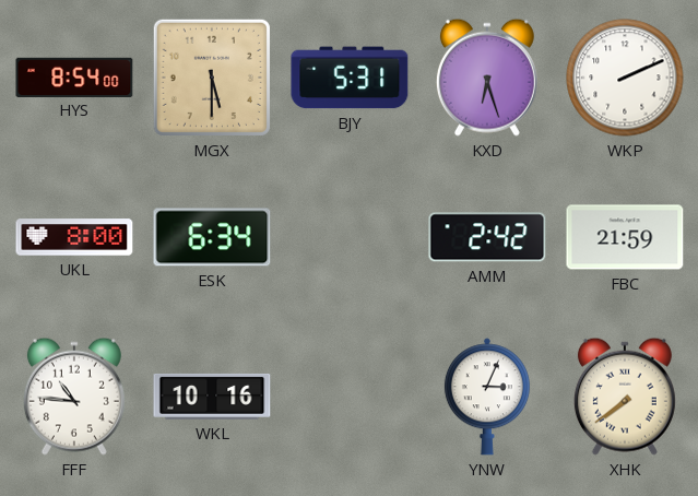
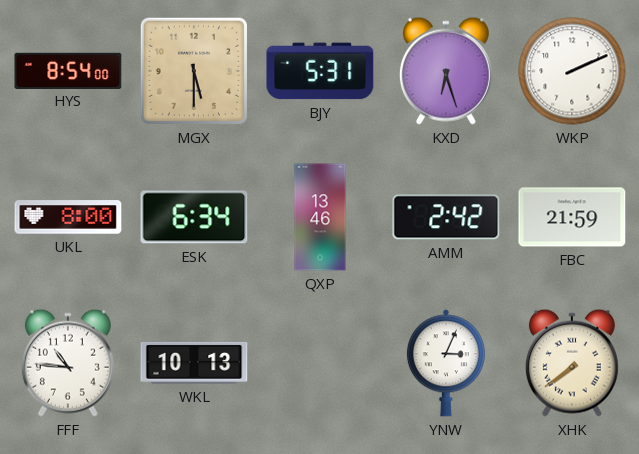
QXP: none -> 13:46
WKL: 10:16 -> 10:13
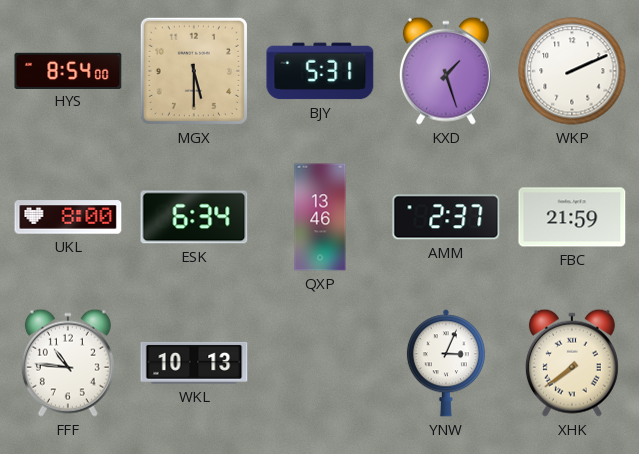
KXD: 6:27 -> 1:27
AMM: 2:42 -> 2:37
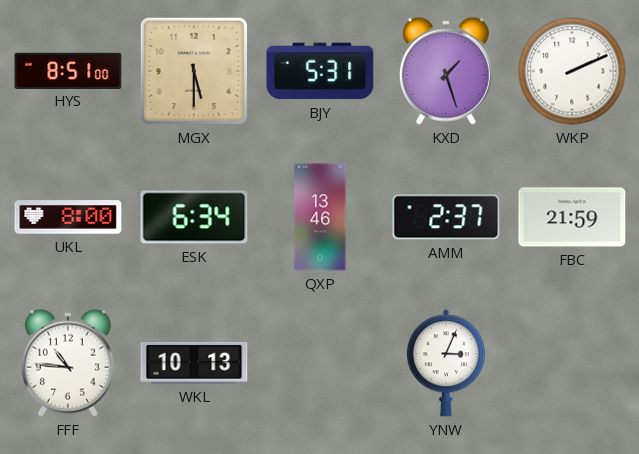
HYS: 8:54 -> 8:51
XHK: 7:39 -> none
